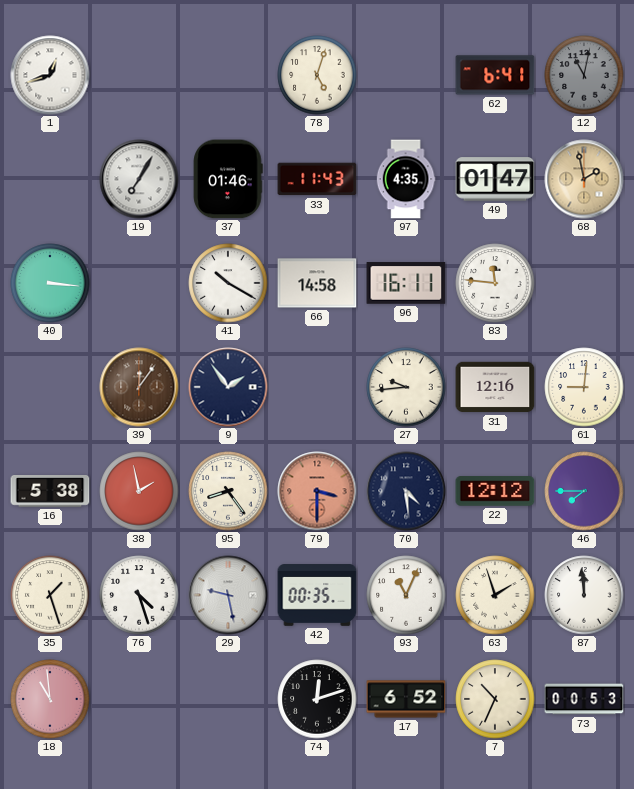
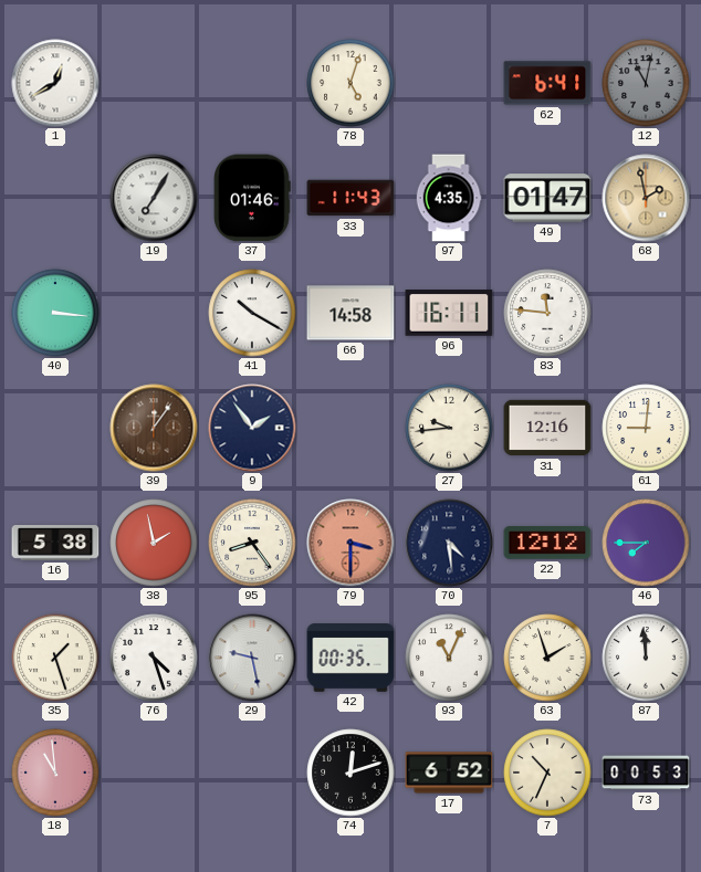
1: 12:42 -> 12:40
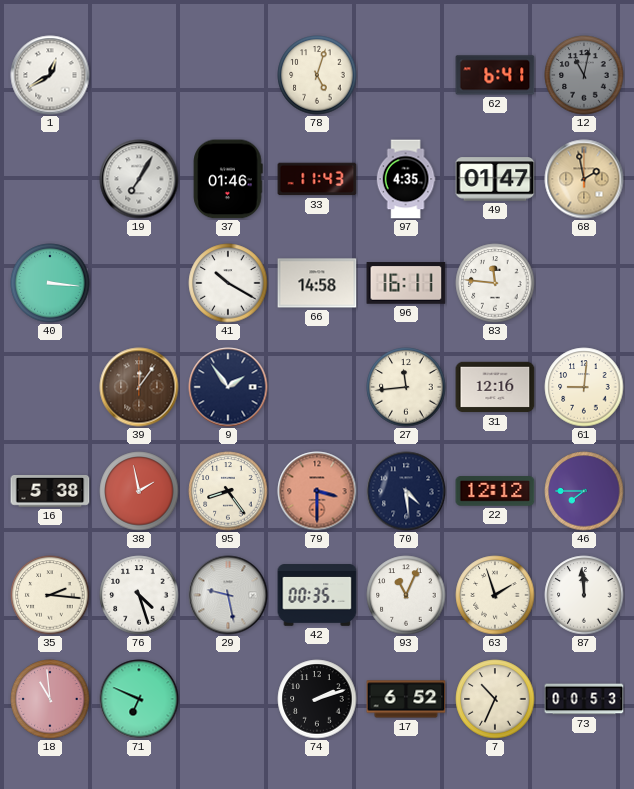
27: 9:44 -> 11:44
35: 1:27 -> 2:16
71: none -> 6:49
74: 12:12 -> 2:12
